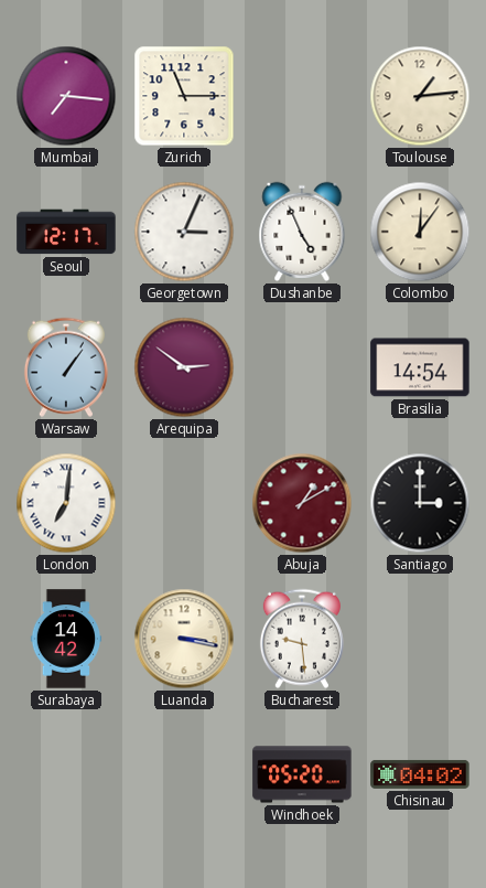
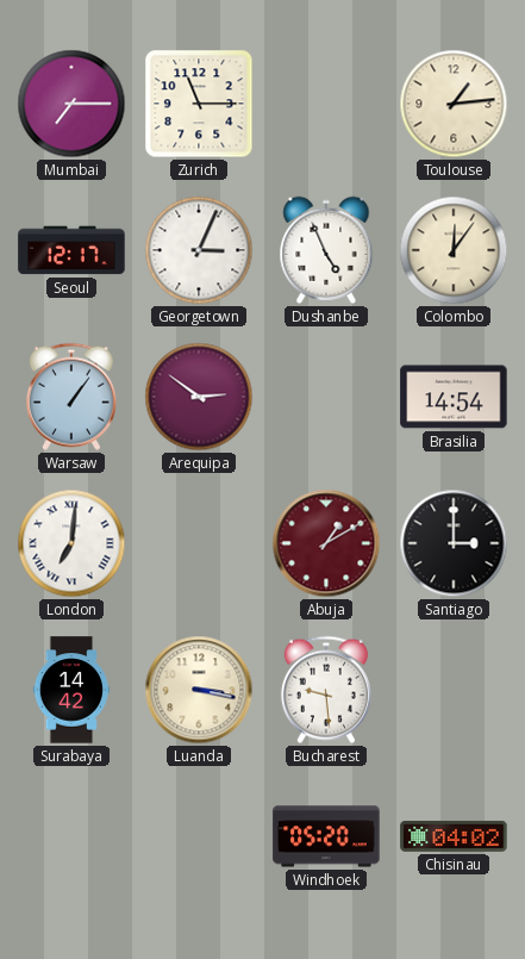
Mumbai: 7:16 -> 7:15
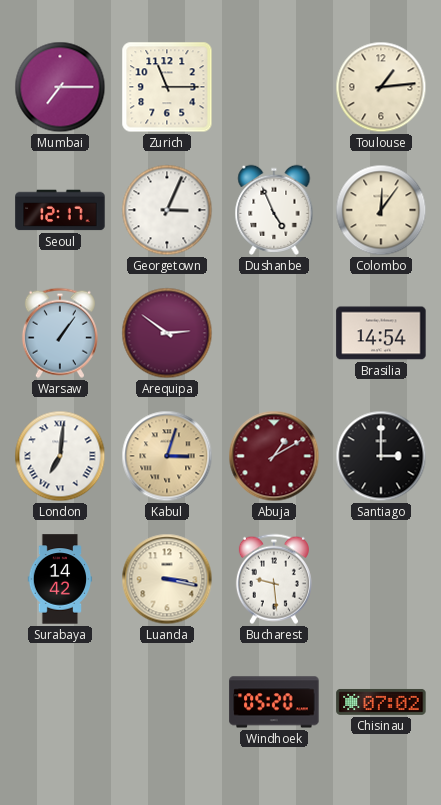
Kabul: none -> 3:03
Chisinau: 04:02 -> 07:02
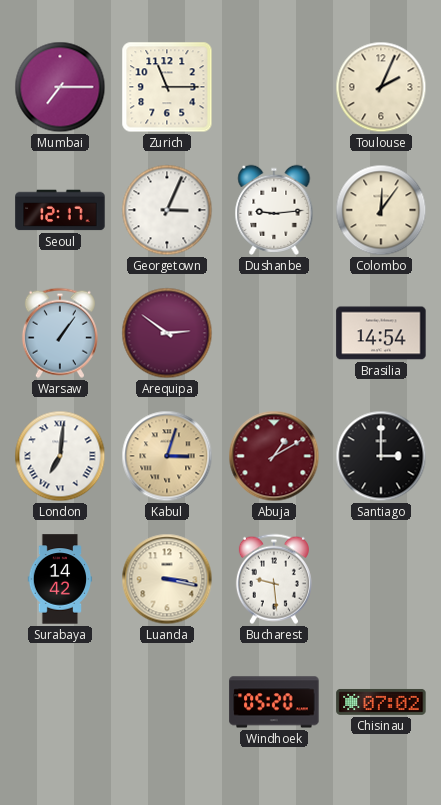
Toulouse: 1:14 -> 2:04
Dushanbe: 4:56 -> 9:14
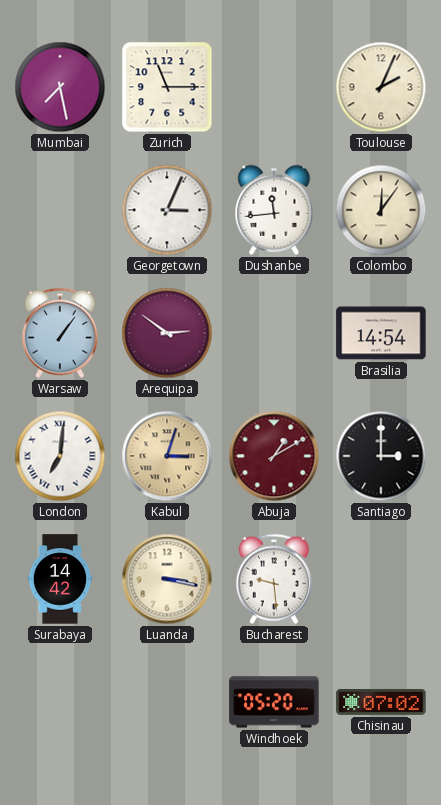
Mumbai: 7:15 -> 7:28
Seoul: 12:17 -> none
Dushanbe: 9:14 -> 11:44
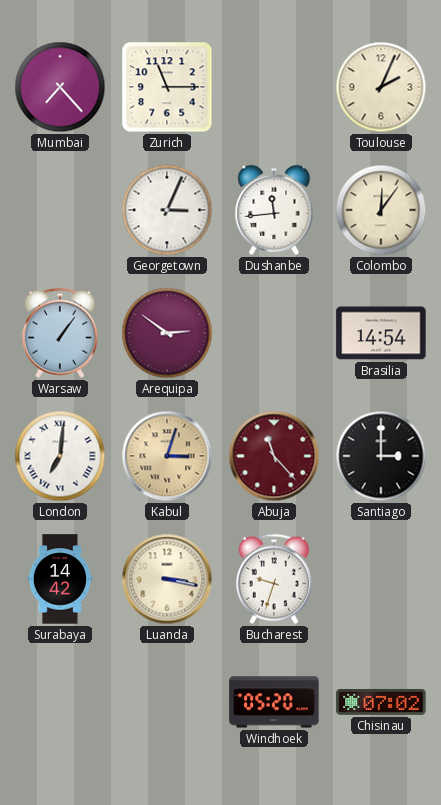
Mumbai: 7:28 -> 7:23
Abuja: 1:10 -> 11:23
Bucharest: 9:29 -> 9:33
